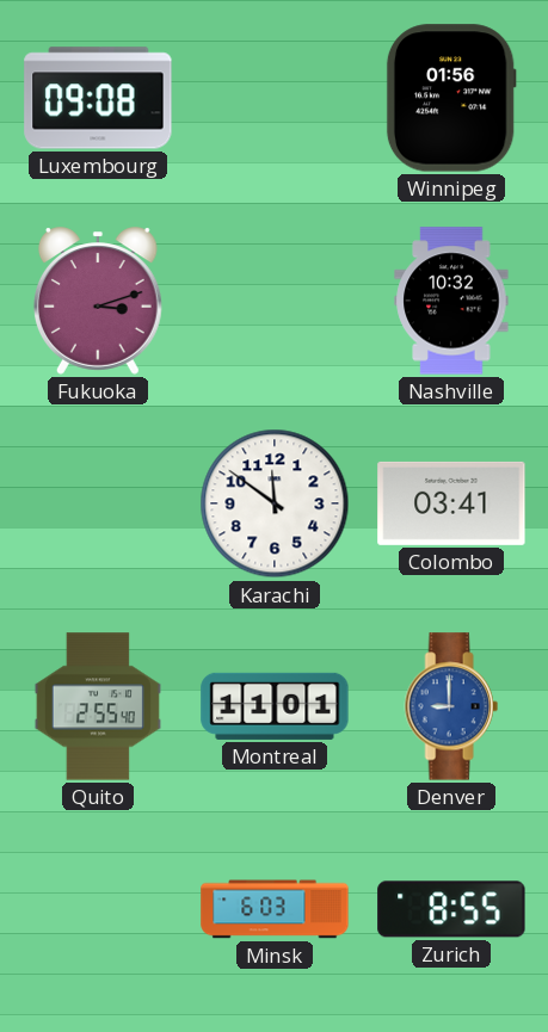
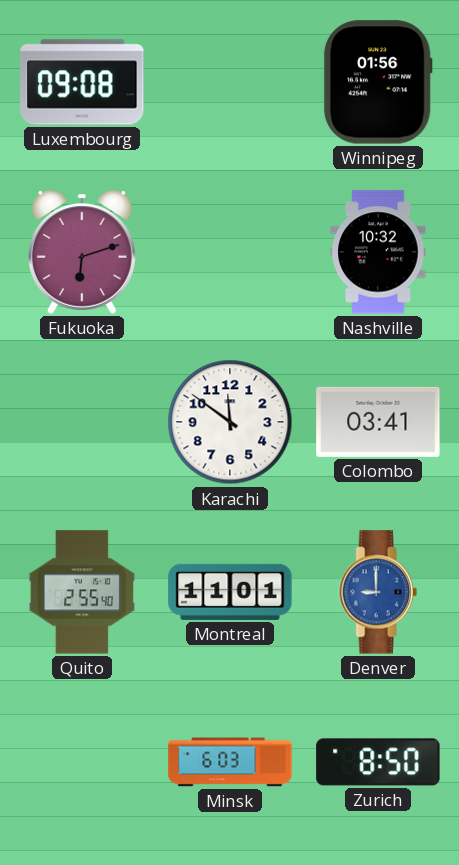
Fukuoka: 3:12 -> 6:12
Zurich: 8:55 -> 8:50
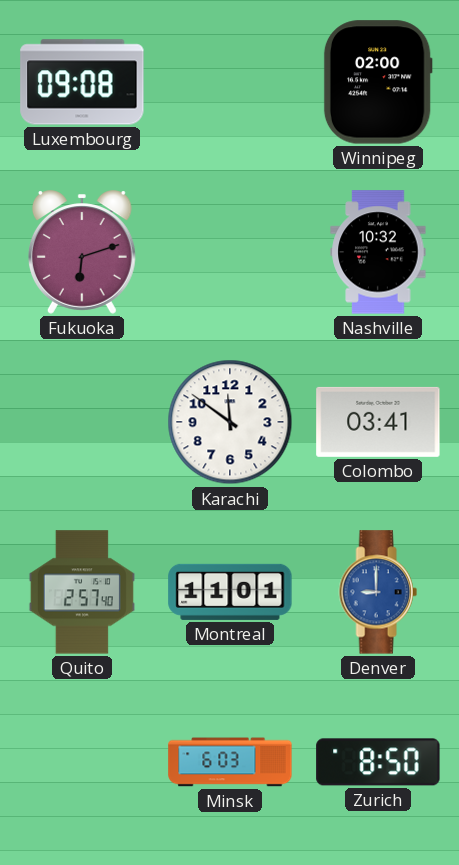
Winnipeg: 01:56 -> 02:00
Quito: 2:55 -> 2:57
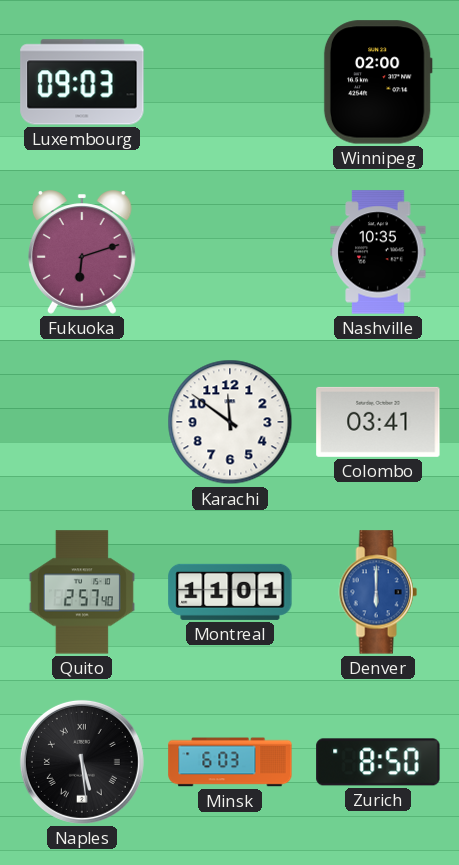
Luxembourg: 09:08 -> 09:03
Nashville: 10:32 -> 10:35
Denver: 9:00 -> 6:00
Naples: none -> 5:29
